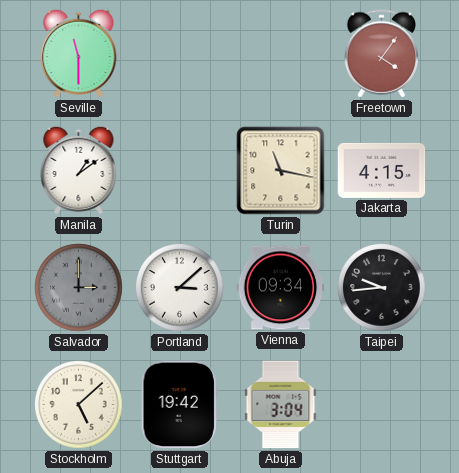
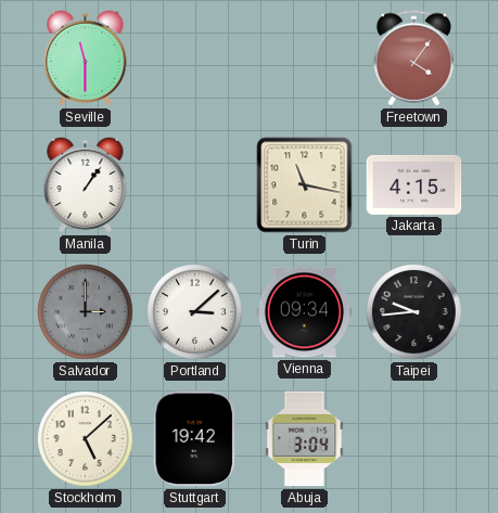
Manila: 1:09 -> 1:06
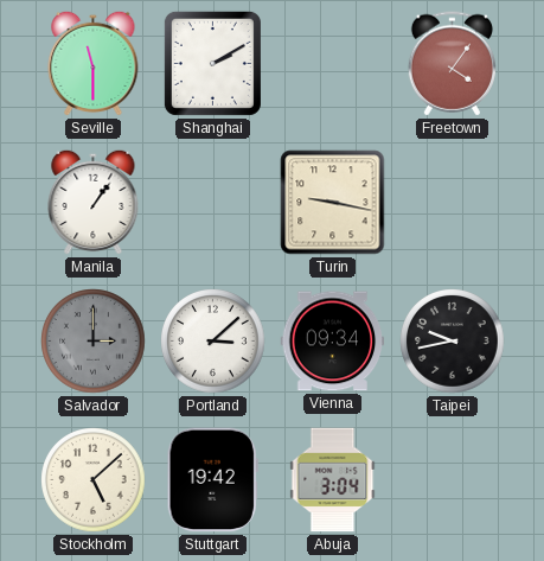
Shanghai: none -> 2:10
Turin: 11:17 -> 9:17
Jakarta: 4:15 -> none
Taipei: 9:44 -> 9:43
